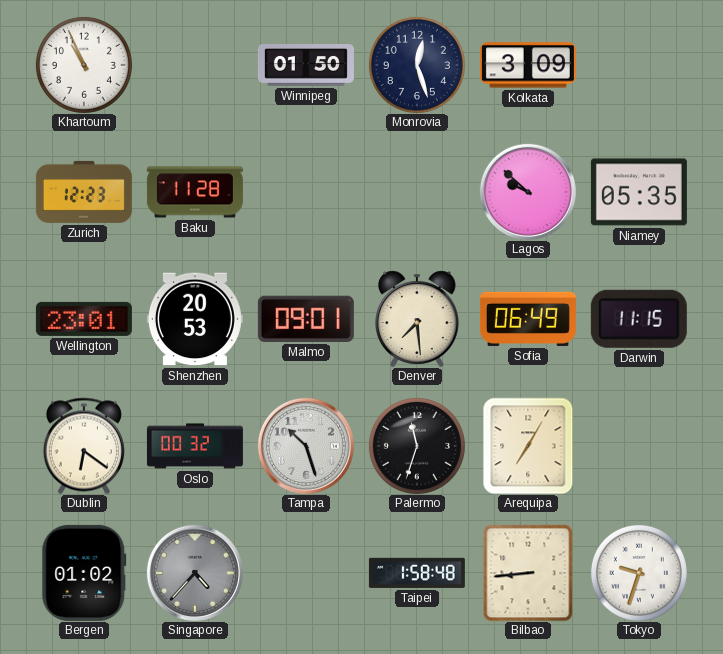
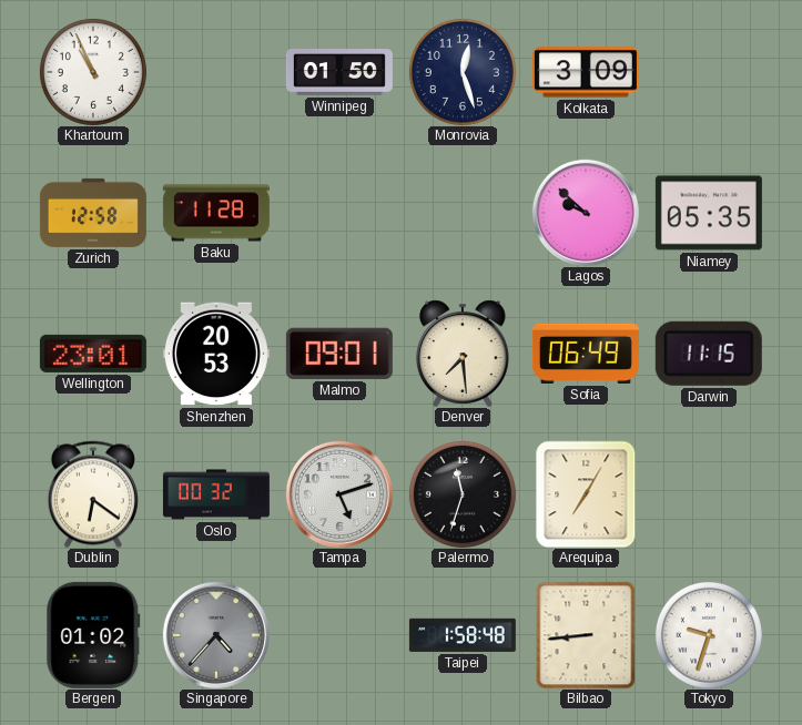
Zurich: 12:23 -> 12:58
Tampa: 10:27 -> 5:12
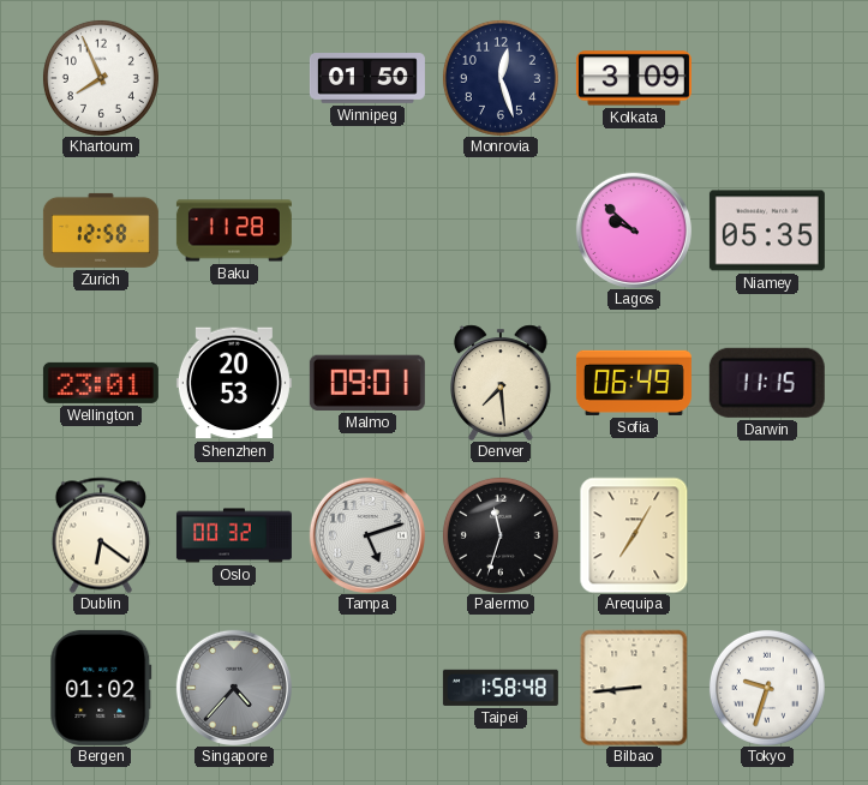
Khartoum: 10:56 -> 7:56
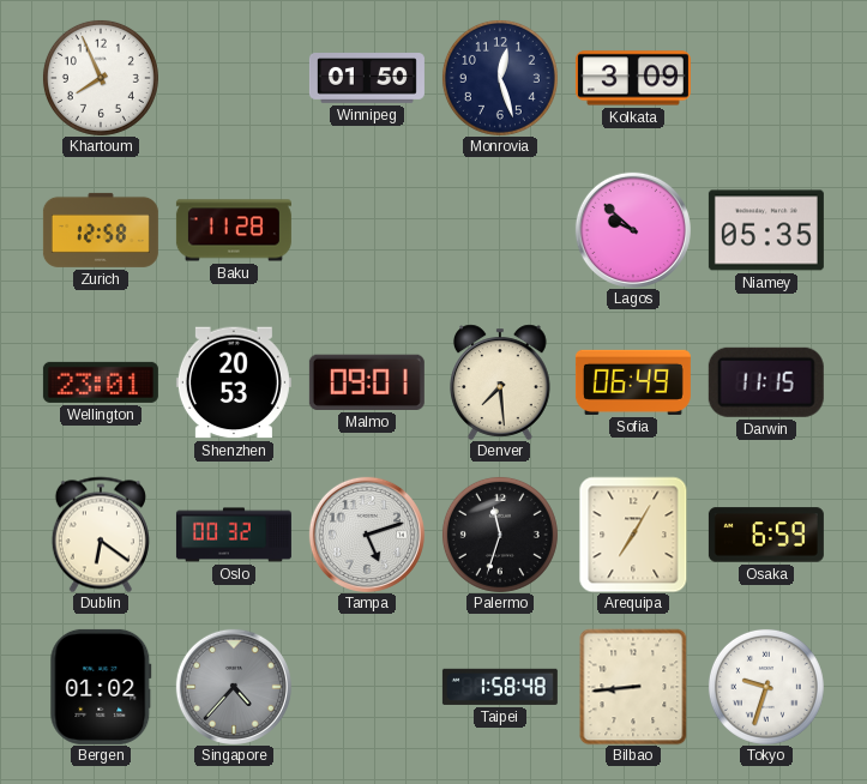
Osaka: none -> 6:59
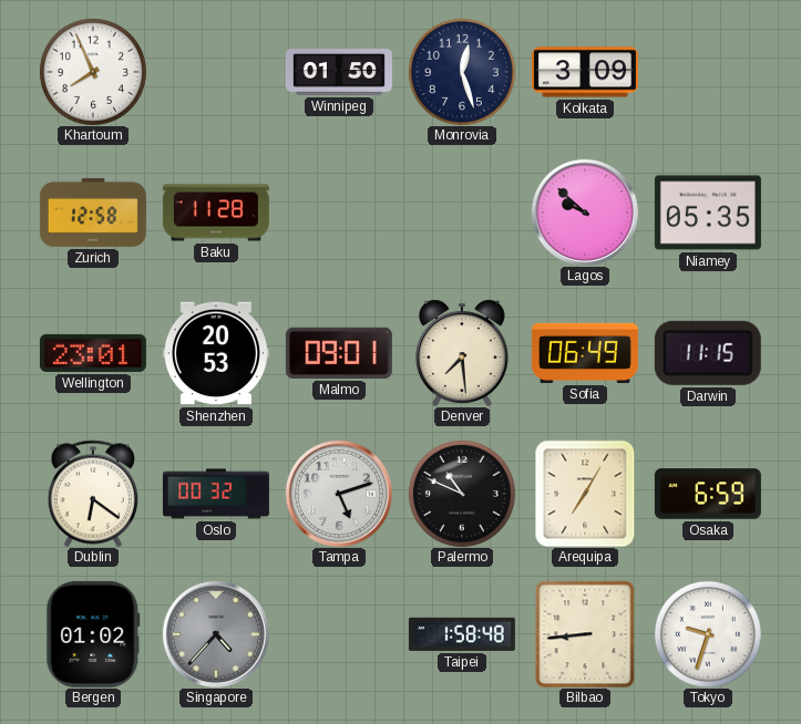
Palermo: 11:33 -> 10:49
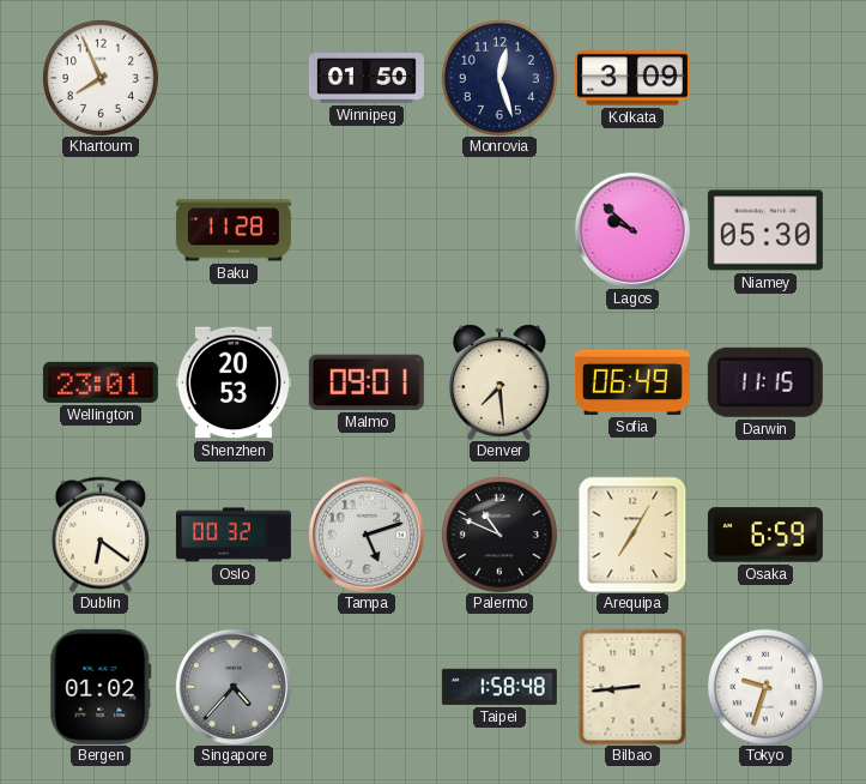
Zurich: 12:58 -> none
Niamey: 05:35 -> 05:30
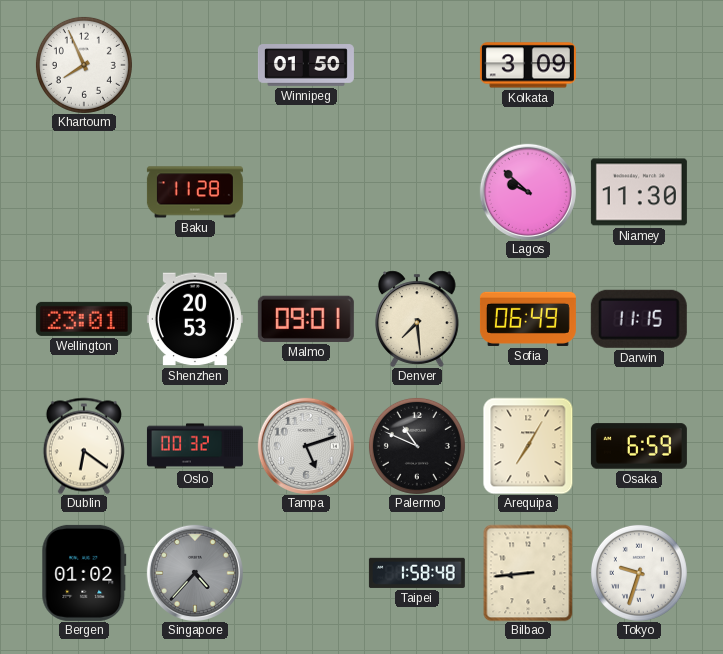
Monrovia: 12:27 -> none
Niamey: 05:30 -> 11:30
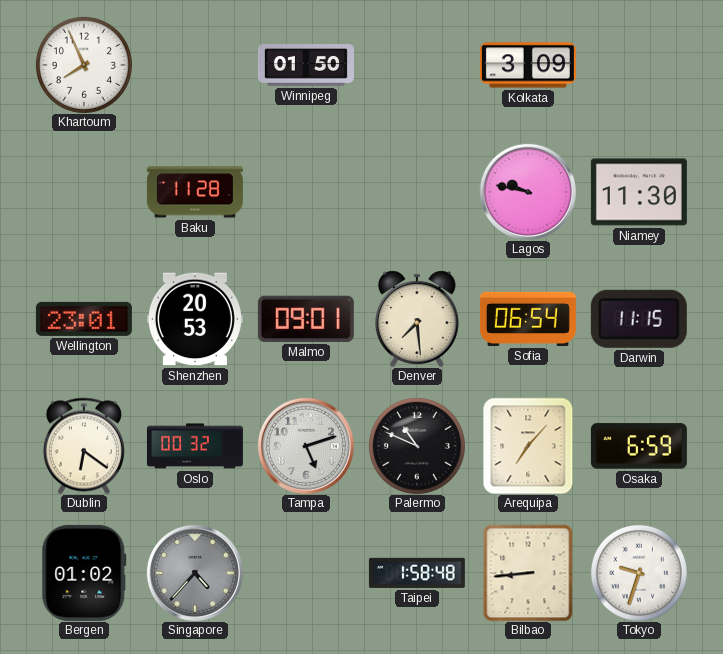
Lagos: 9:52 -> 9:47
Sofia: 06:49 -> 06:54
Arequipa: 7:05 -> 7:07
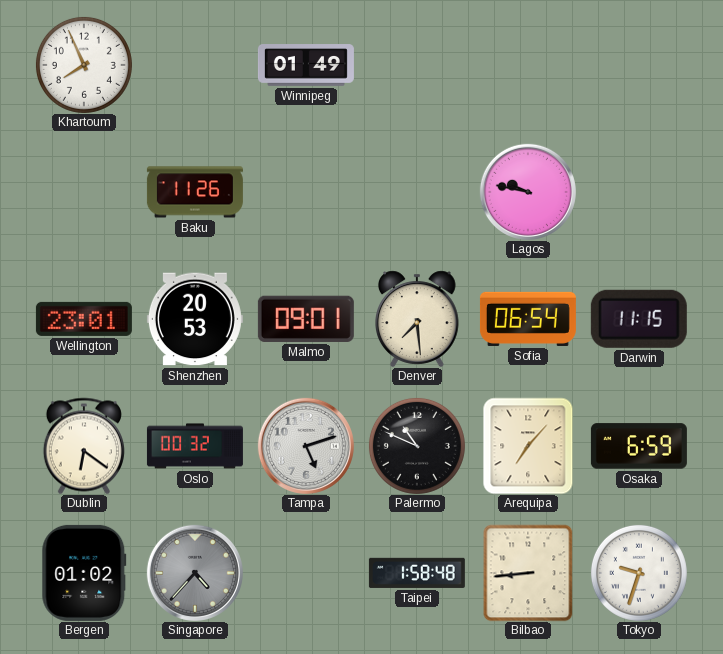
Winnipeg: 01:50 -> 01:49
Kolkata: 3:09 -> none
Baku: 11:28 -> 11:26
Niamey: 11:30 -> none
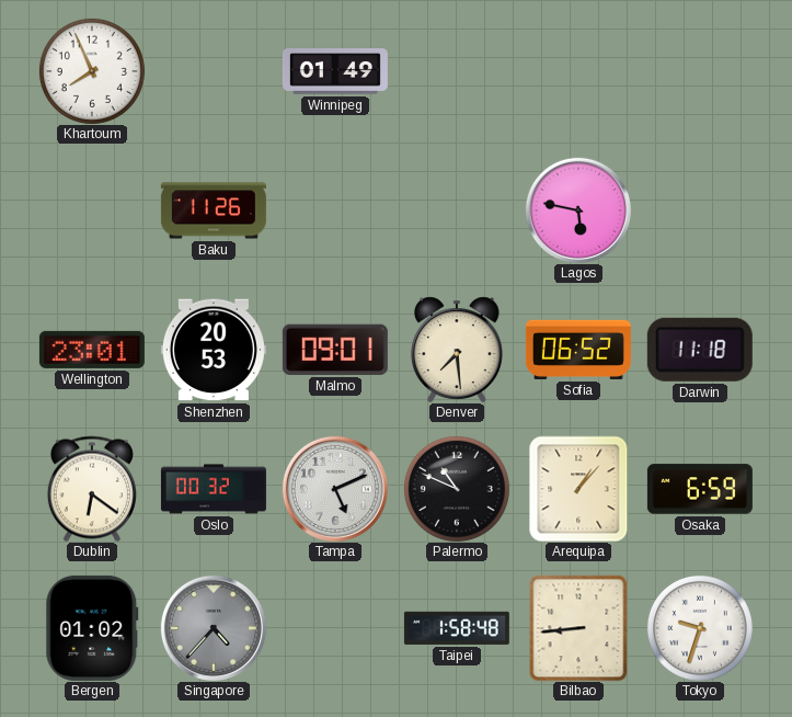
Lagos: 9:47 -> 5:47
Sofia: 06:54 -> 06:52
Darwin: 11:15 -> 11:18
Tampa: 5:12 -> 5:11
Arequipa: 7:07 -> 1:07
